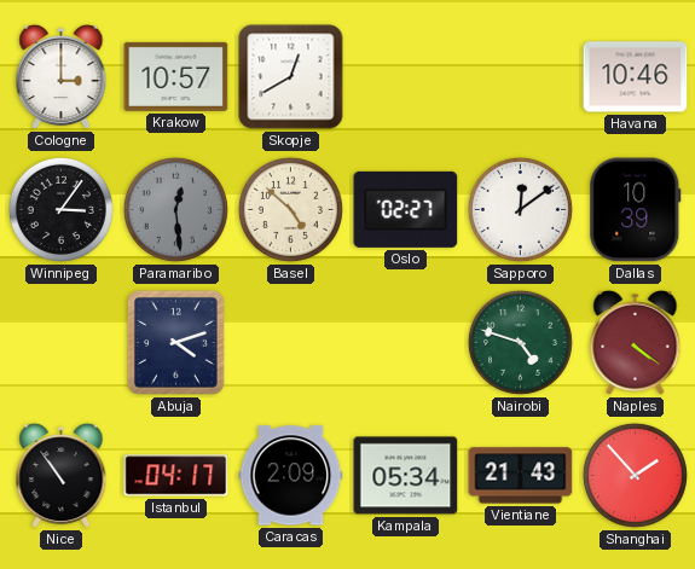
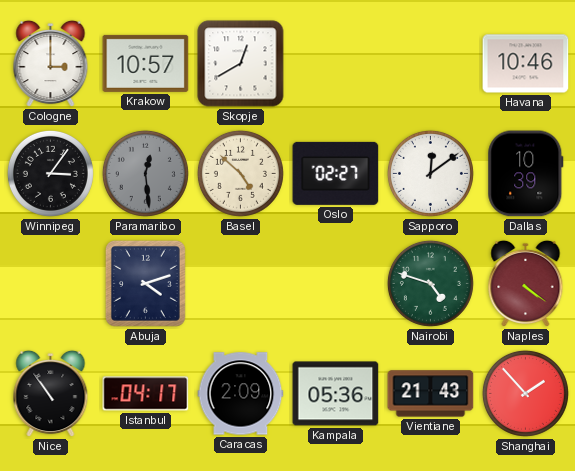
Kampala: 05:34 -> 05:36
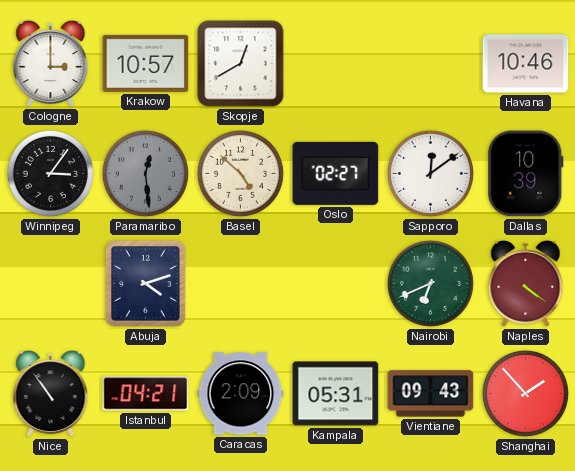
Nairobi: 4:48 -> 6:41
Istanbul: 04:17 -> 04:21
Kampala: 05:36 -> 05:31
Vientiane: 21:43 -> 09:43
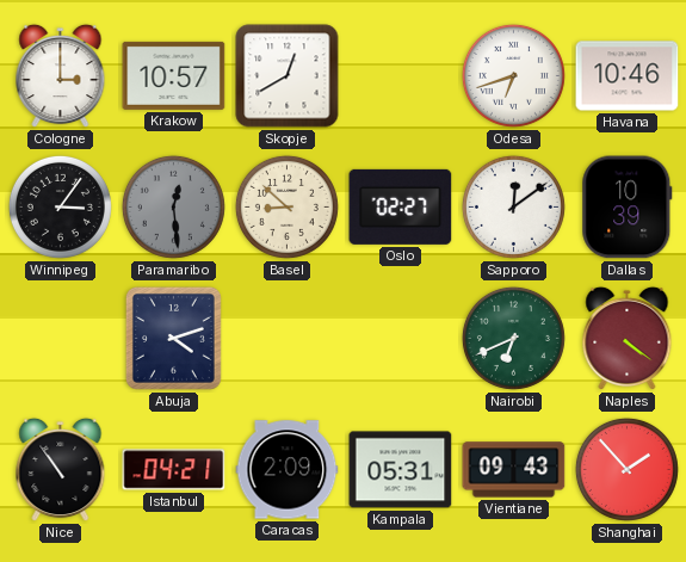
Odesa: none -> 6:42
Basel: 4:52 -> 8:52
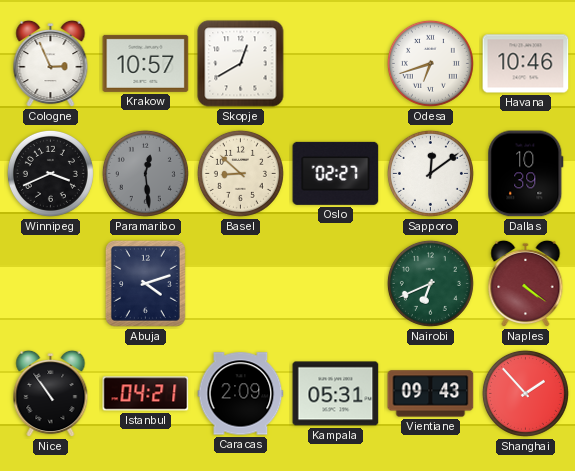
Cologne: 3:00 -> 2:56
Winnipeg: 3:06 -> 3:41
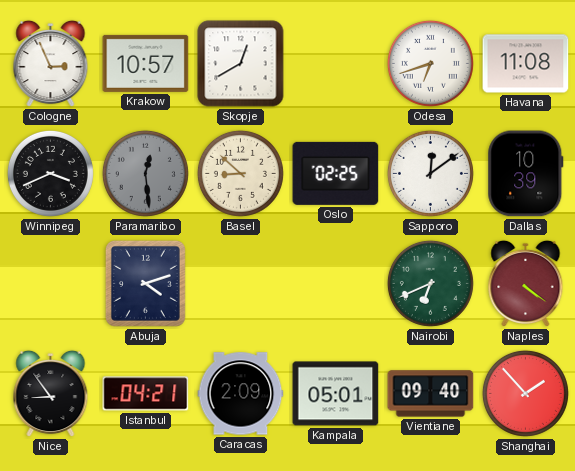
Havana: 10:46 -> 11:08
Oslo: 02:27 -> 02:25
Nice: 10:54 -> 8:54
Kampala: 05:31 -> 05:01
Vientiane: 09:43 -> 09:40
